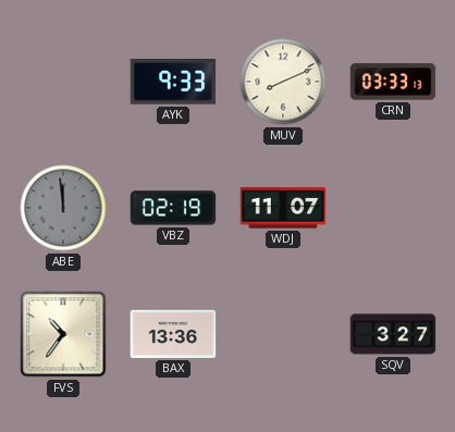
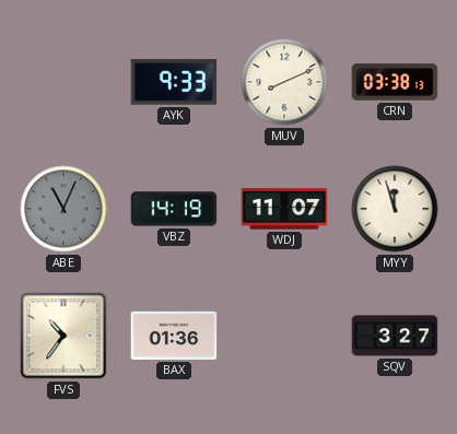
CRN: 03:33 -> 03:38
ABE: 11:59 -> 11:04
VBZ: 02:19 -> 14:19
MYY: none -> 11:57
BAX: 13:36 -> 01:36
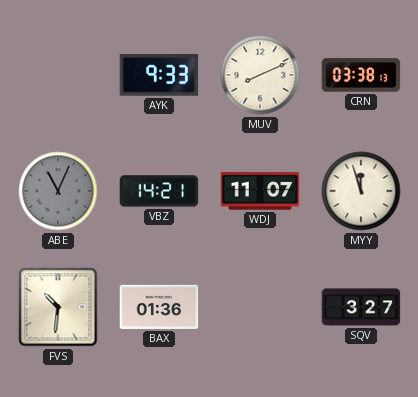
VBZ: 14:19 -> 14:21
FVS: 10:36 -> 10:31
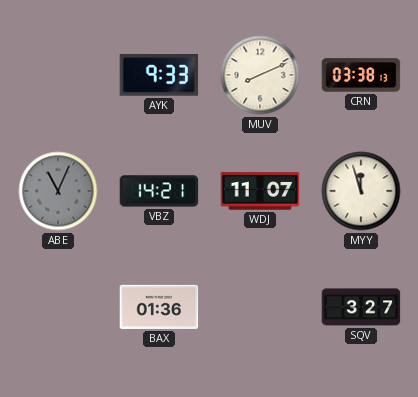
FVS: 10:31 -> none
